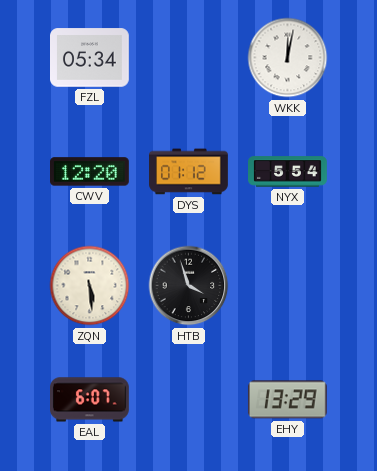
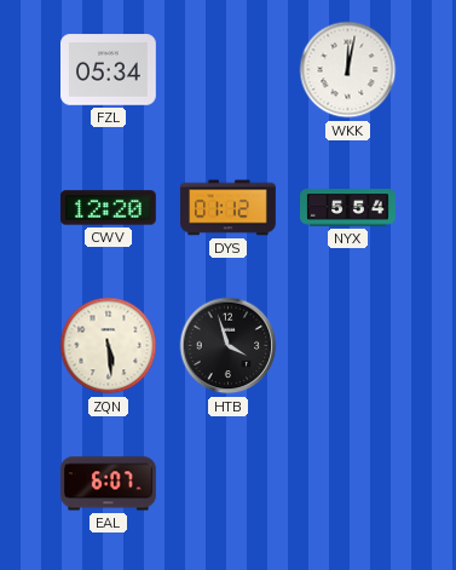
EHY: 13:29 -> none
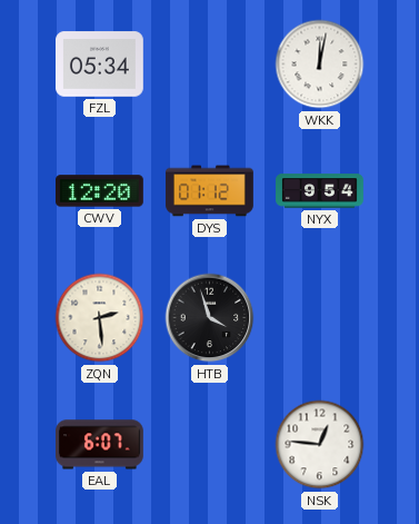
NYX: 5:54 -> 9:54
ZQN: 5:29 -> 2:29
NSK: none -> 12:46
